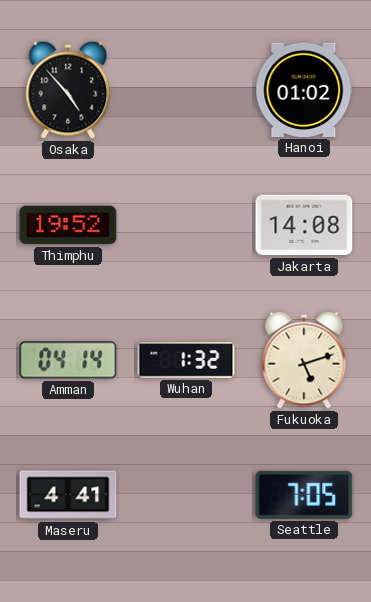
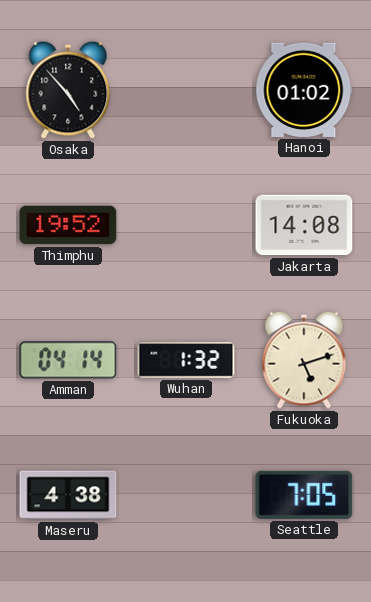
Maseru: 4:41 -> 4:38
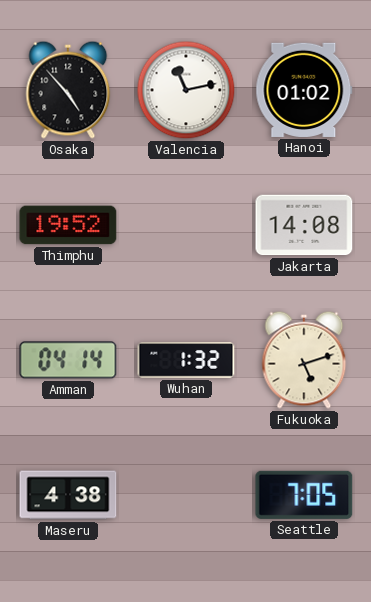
Valencia: none -> 11:13
